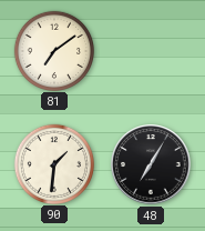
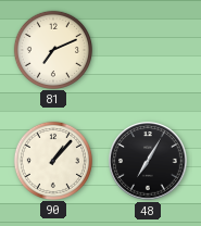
81: 7:09 -> 7:11
90: 1:31 -> 1:07
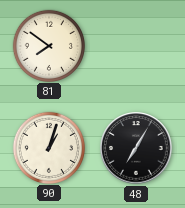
81: 7:11 -> 7:51
90: 1:07 -> 1:03
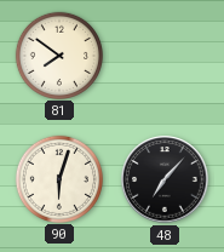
90: 1:03 -> 6:03
48: 7:05 -> 7:07
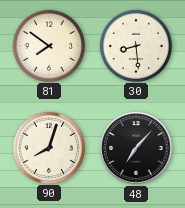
30: none -> 8:29
90: 6:03 -> 8:03
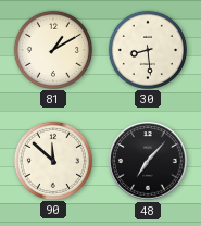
81: 7:51 -> 1:10
90: 8:03 -> 11:52
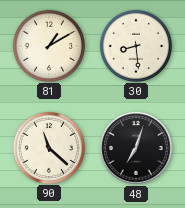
90: 11:52 -> 11:22
48: 7:07 -> 7:03
